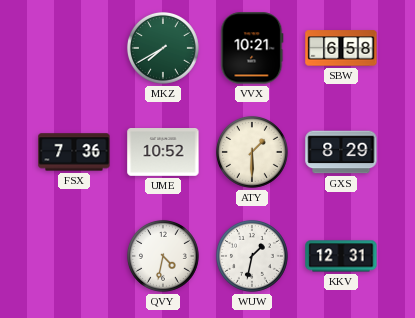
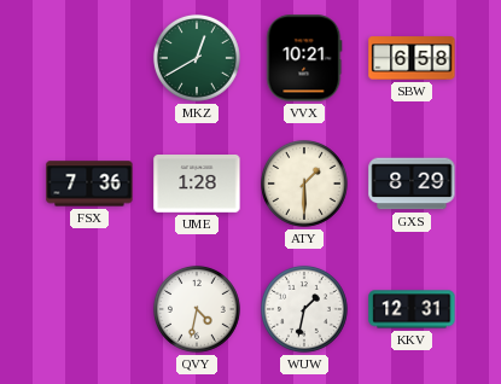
MKZ: 7:40 -> 12:40
UME: 10:52 -> 1:28
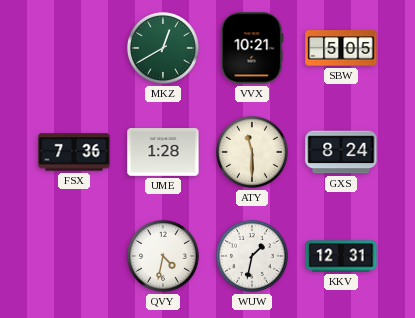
SBW: 6:58 -> 5:05
ATY: 1:30 -> 11:30
GXS: 8:29 -> 8:24
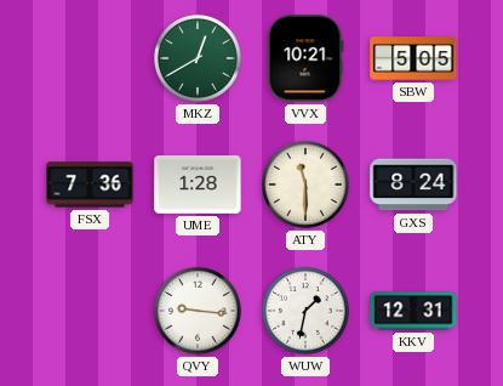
QVY: 4:32 -> 9:16
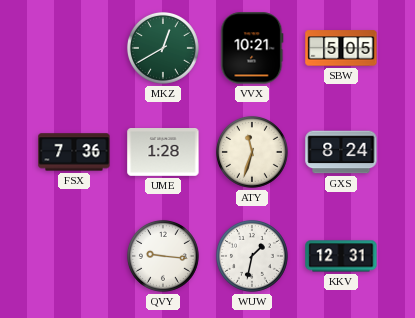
ATY: 11:30 -> 11:33
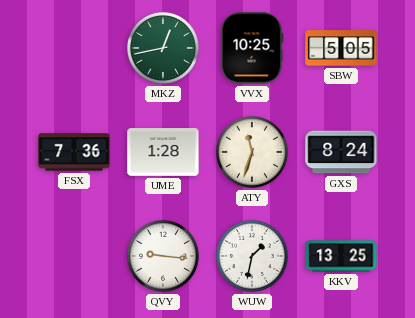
MKZ: 12:40 -> 12:43
VVX: 10:21 -> 10:25
KKV: 12:31 -> 13:25
